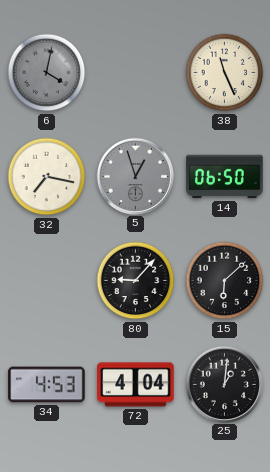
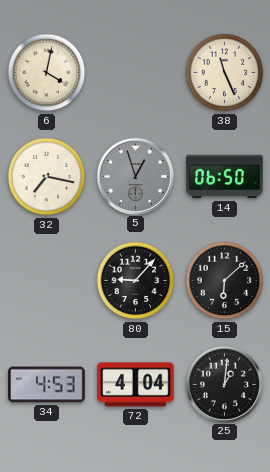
6 dial: grey -> cream
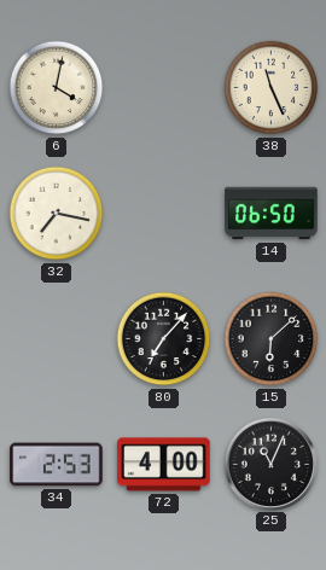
5: 12:57 -> none
80: 9:07 -> 7:07
34: 4:53 -> 2:53
72: 4:04 -> 4:00
25: 1:01 -> 11:04
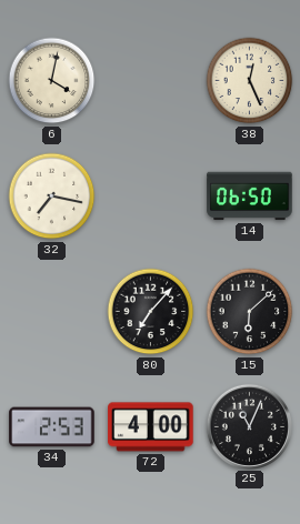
38: 11:26 -> 12:26
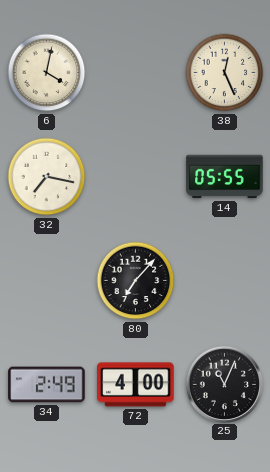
14: 06:50 -> 05:55
15: 6:08 -> none
34: 2:53 -> 2:49
